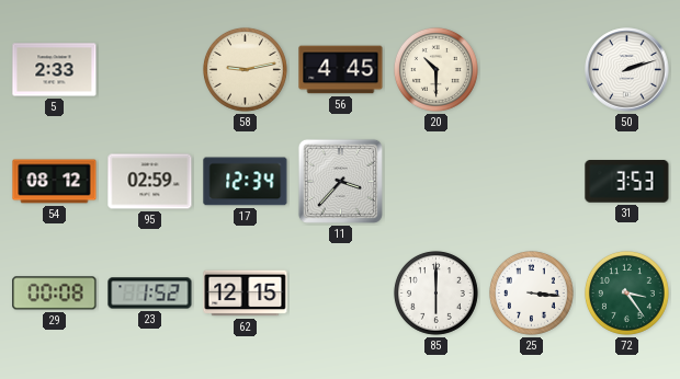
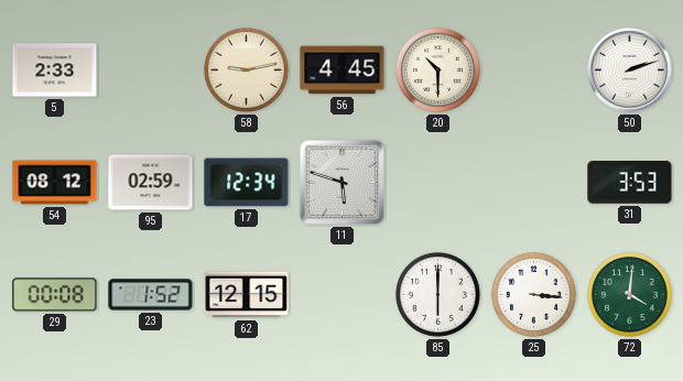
11: 3:37 -> 5:48
72: 3:24 -> 4:01
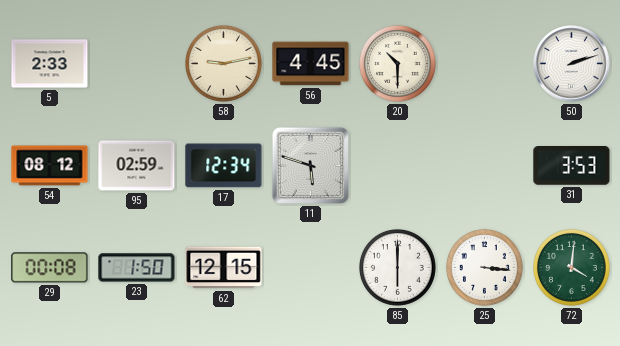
23: 1:52 -> 1:50
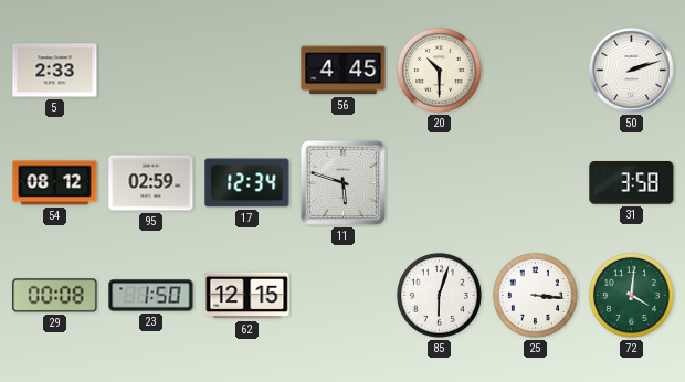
58: 9:13 -> none
31: 3:53 -> 3:58
85: 6:00 -> 6:03
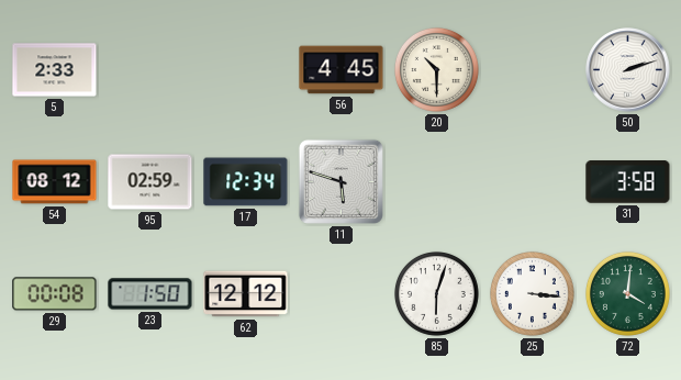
62: 12:15 -> 12:12
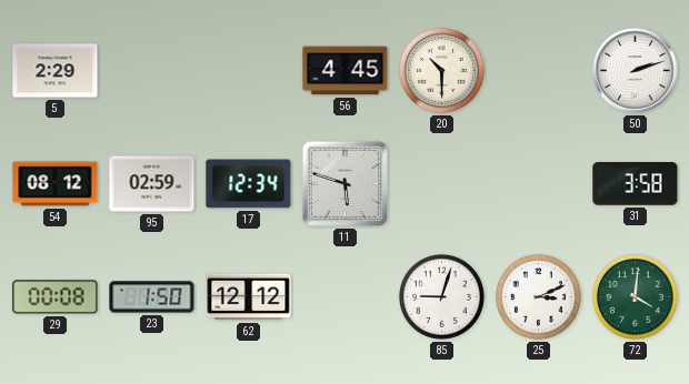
5: 2:33 -> 2:29
85: 6:03 -> 9:03
25: 3:16 -> 3:11
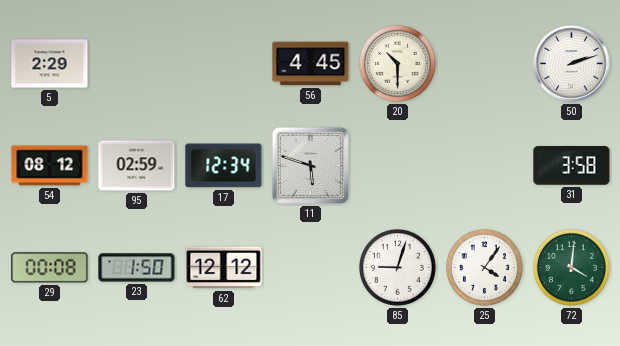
25: 3:11 -> 4:06
